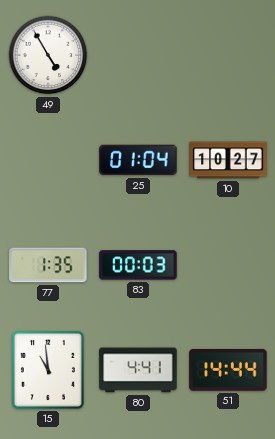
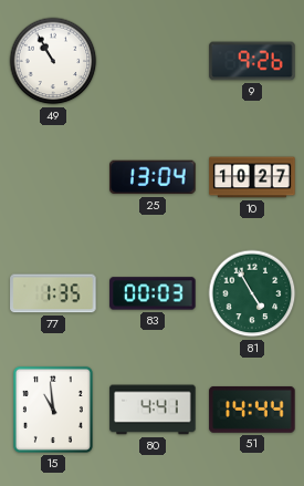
49: 4:55 -> 10:55
9: none -> 9:26
25: 01:04 -> 13:04
81: none -> 4:55
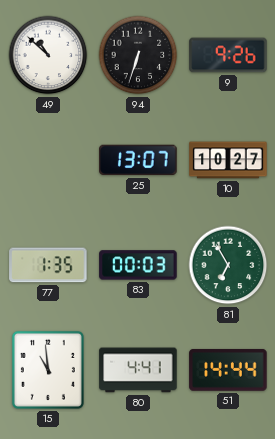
49: 10:55 -> 10:52
94: none -> 6:33
25: 13:04 -> 13:07
81: 4:55 -> 6:55
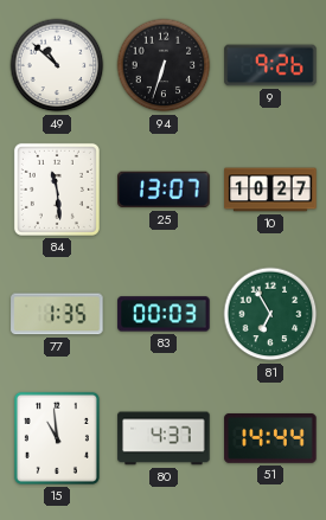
84: none -> 11:29
80: 4:41 -> 4:37
